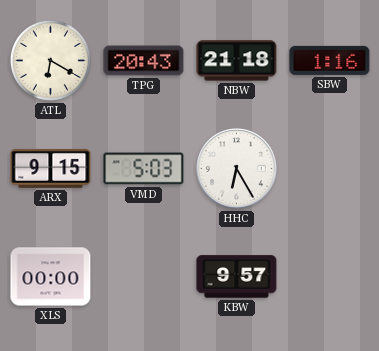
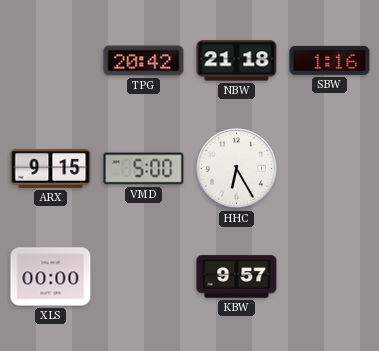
ATL: 6:20 -> none
TPG: 20:43 -> 20:42
VMD: 5:03 -> 5:00
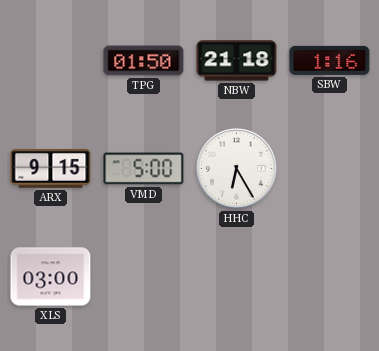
TPG: 20:42 -> 01:50
XLS: 00:00 -> 03:00
KBW: 9:57 -> none
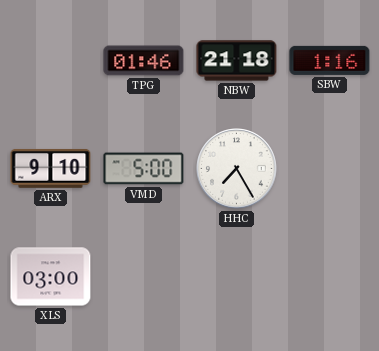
TPG: 01:50 -> 01:46
ARX: 9:15 -> 9:10
HHC: 6:25 -> 7:25
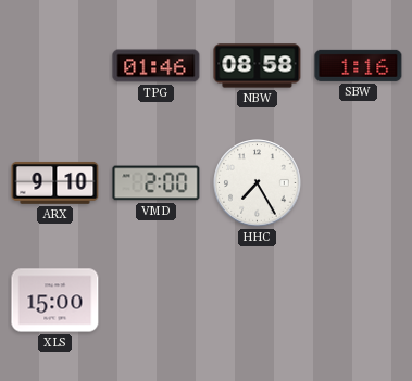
NBW: 21:18 -> 08:58
VMD: 5:00 -> 2:00
XLS: 03:00 -> 15:00
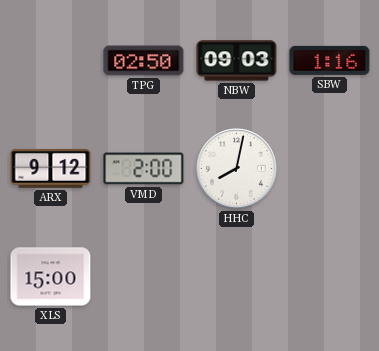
TPG: 01:46 -> 02:50
NBW: 08:58 -> 09:03
ARX: 9:10 -> 9:12
HHC: 7:25 -> 8:02
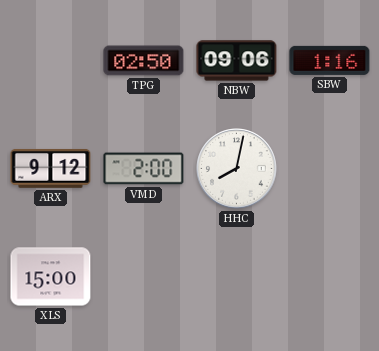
NBW: 09:03 -> 09:06
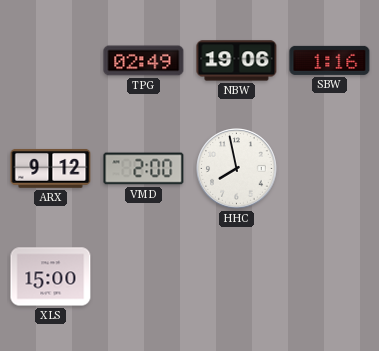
TPG: 02:50 -> 02:49
NBW: 09:06 -> 19:06
HHC: 8:02 -> 7:58
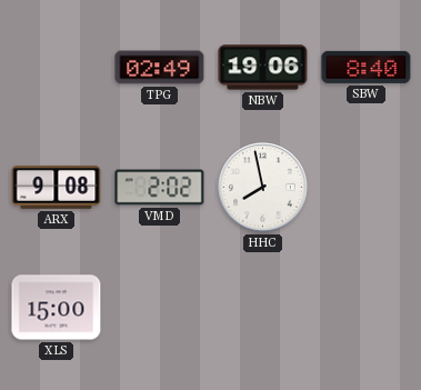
SBW: 1:16 -> 8:40
ARX: 9:12 -> 9:08
VMD: 2:00 -> 2:02
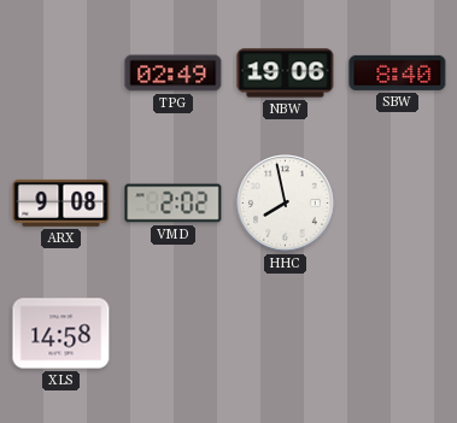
XLS: 15:00 -> 14:58
